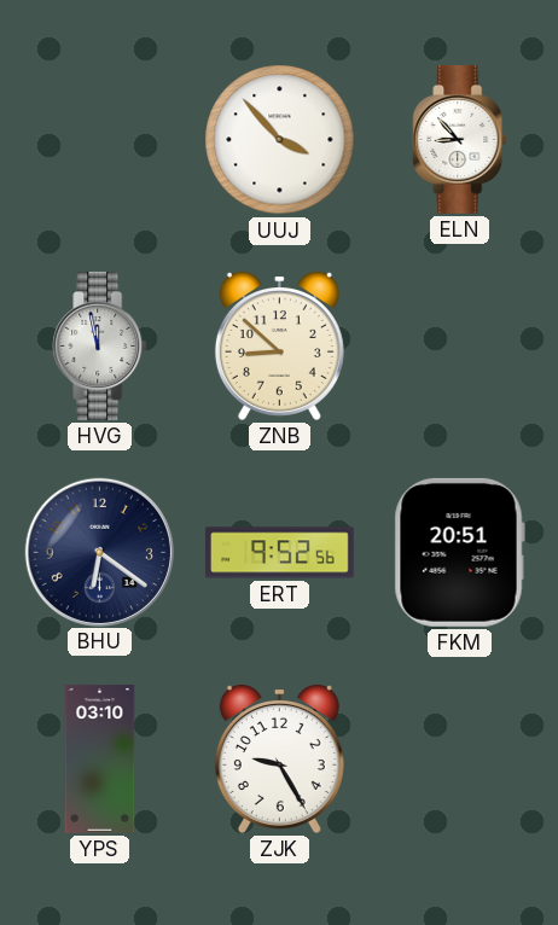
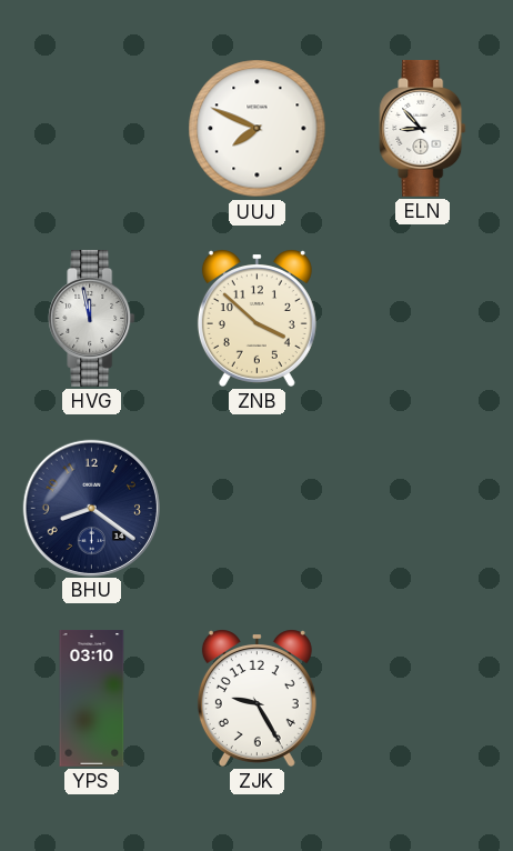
UUJ: 3:53 -> 7:49
ZNB: 8:52 -> 3:52
BHU: 6:21 -> 8:21
ERT: 9:52 -> none
FKM: 20:51 -> none
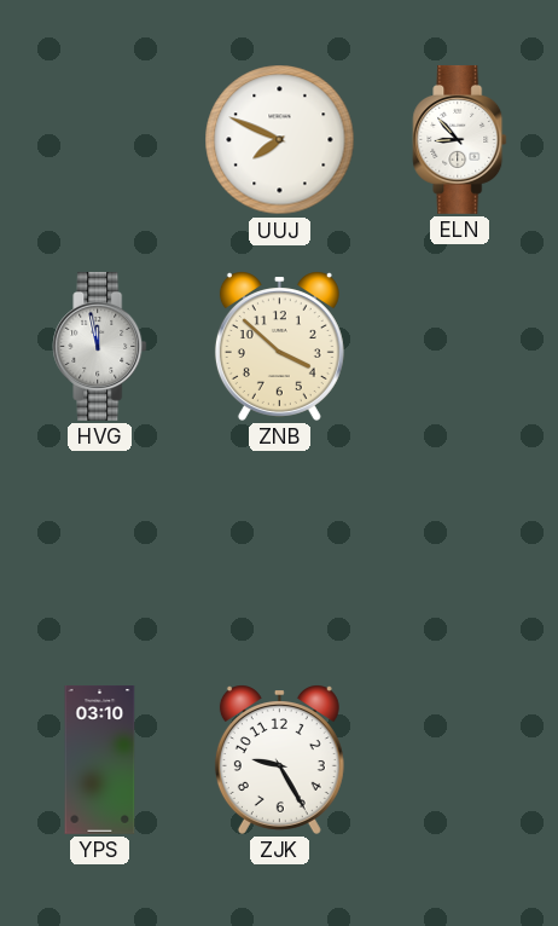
BHU: 8:21 -> none
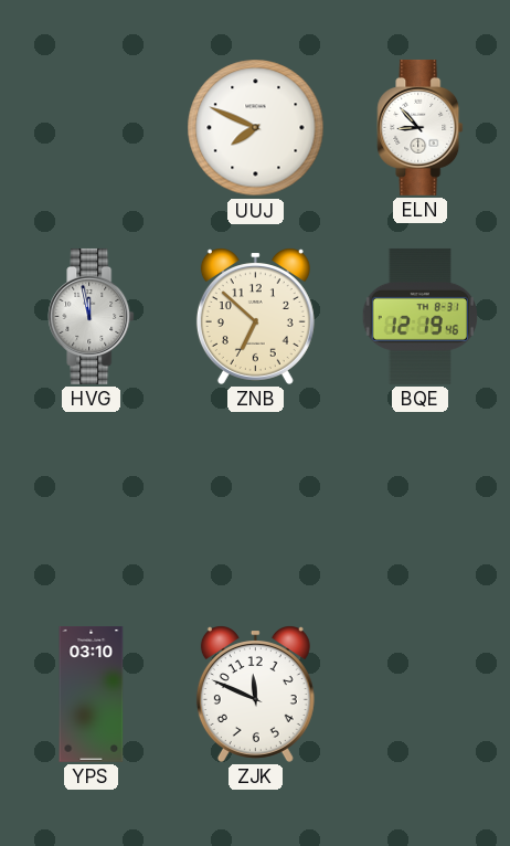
ZNB: 3:52 -> 6:52
BQE: none -> 12:19
ZJK: 9:25 -> 11:49
